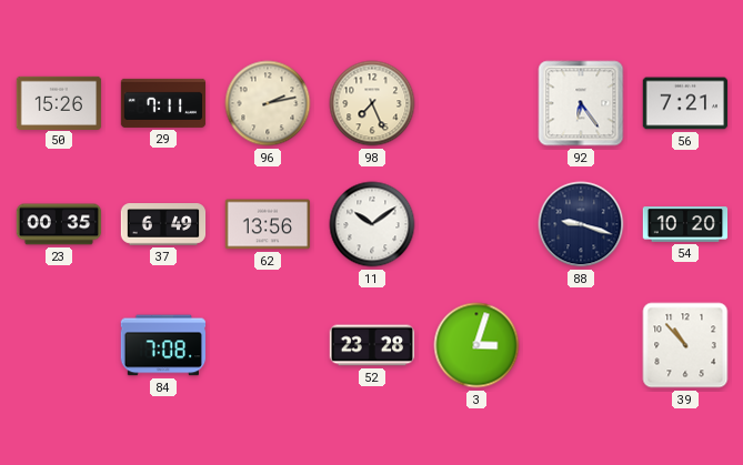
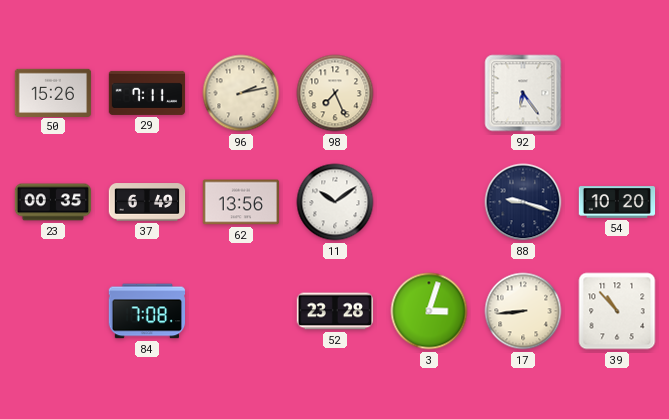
56: 7:21 -> none
17: none -> 8:44
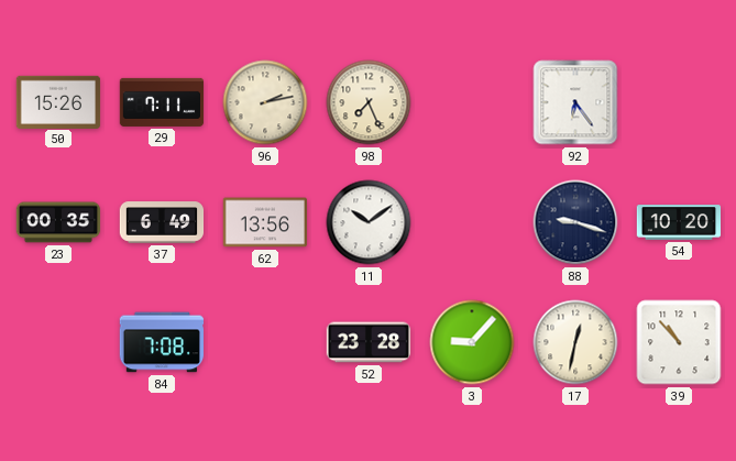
3: 3:03 -> 9:07
17: 8:44 -> 12:32
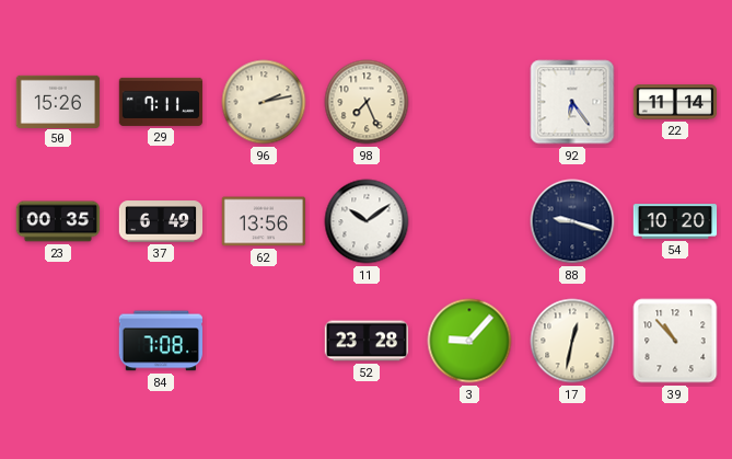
22: none -> 11:14
